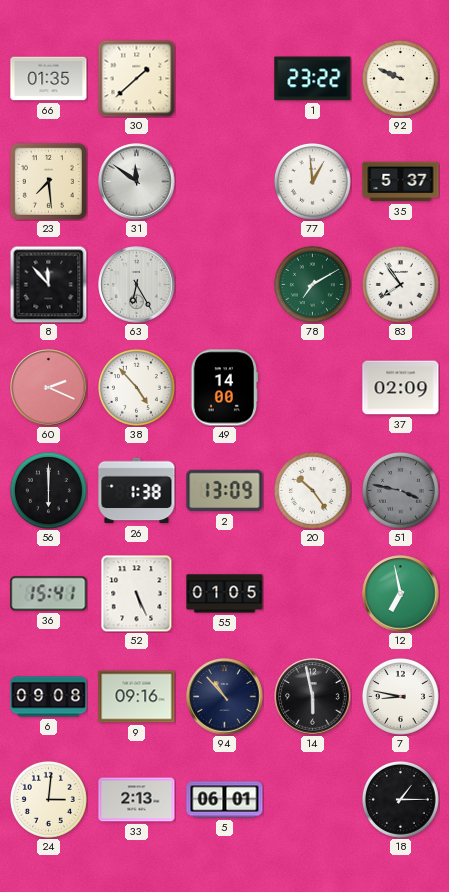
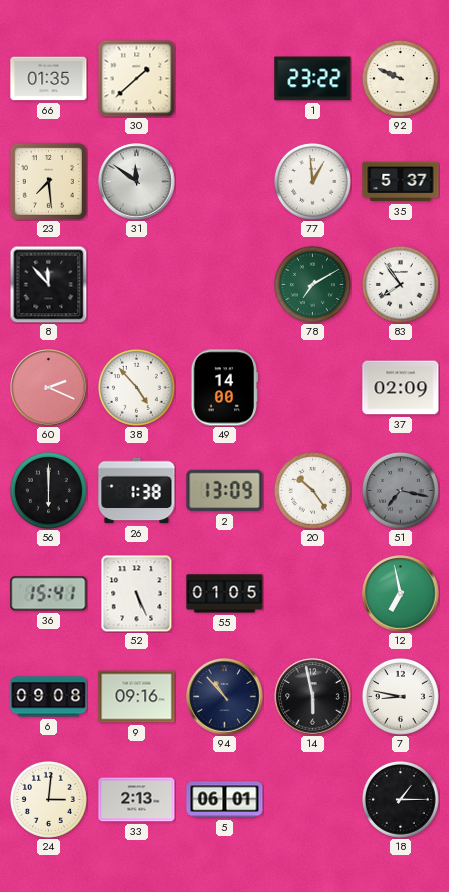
63: 6:25 -> none
51: 3:47 -> 7:17
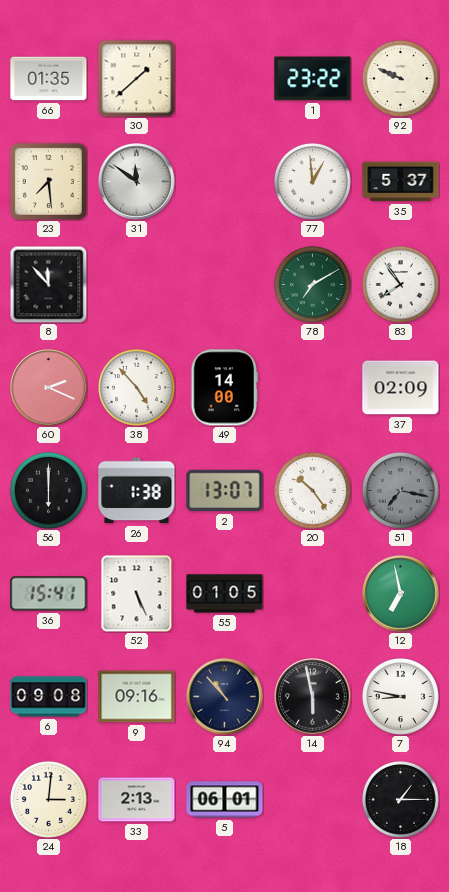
2: 13:09 -> 13:07
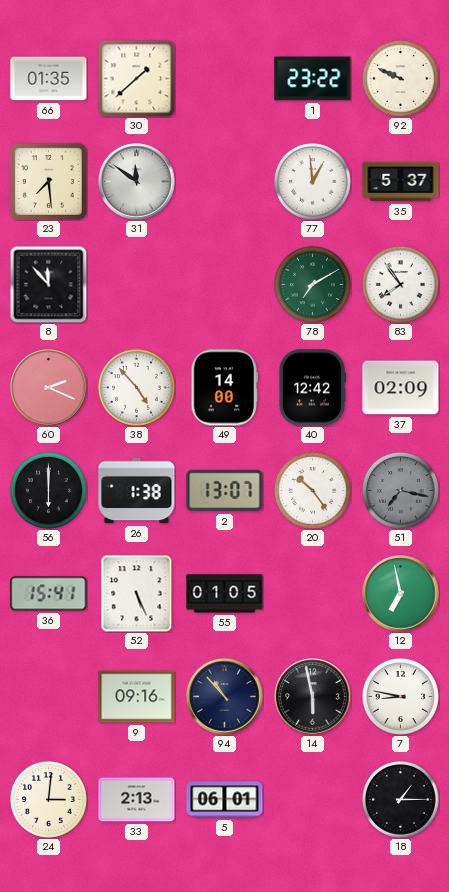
40: none -> 12:42
6: 09:08 -> none
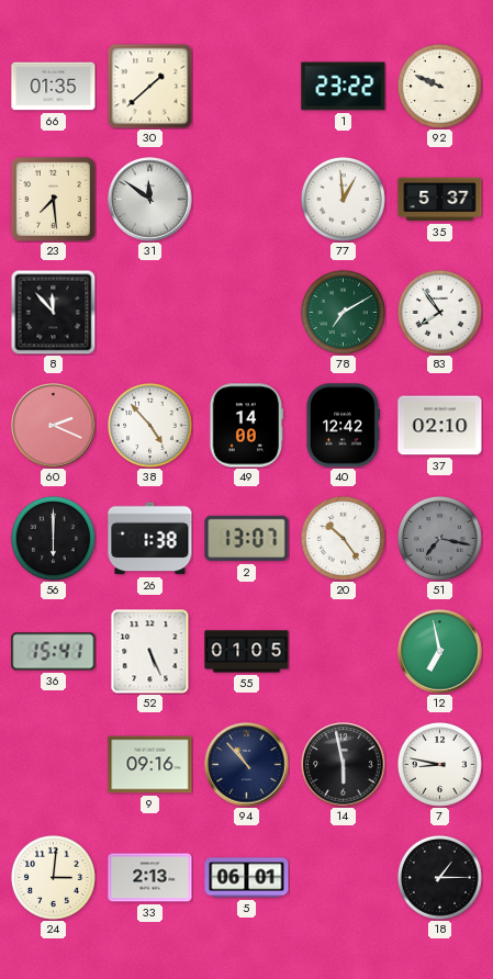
37: 02:09 -> 02:10
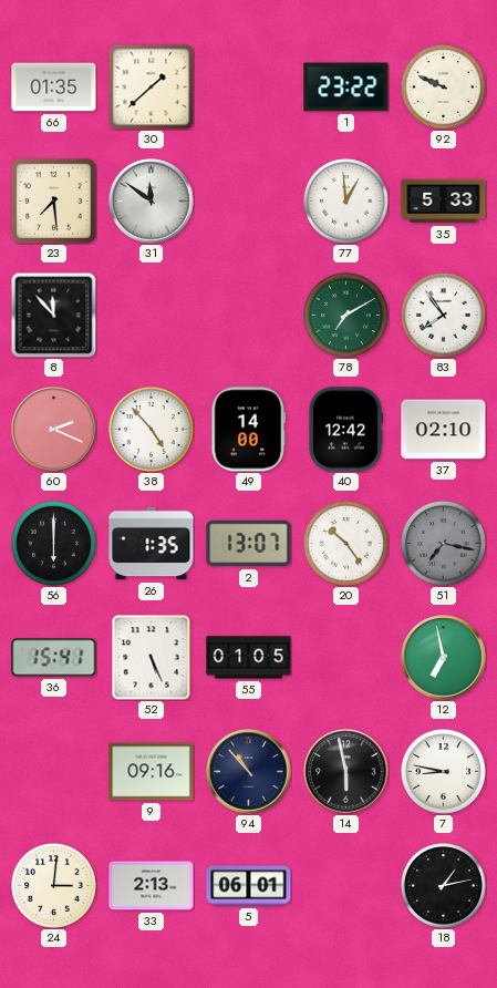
35: 5:37 -> 5:33
26: 1:38 -> 1:35
18: 1:15 -> 1:13
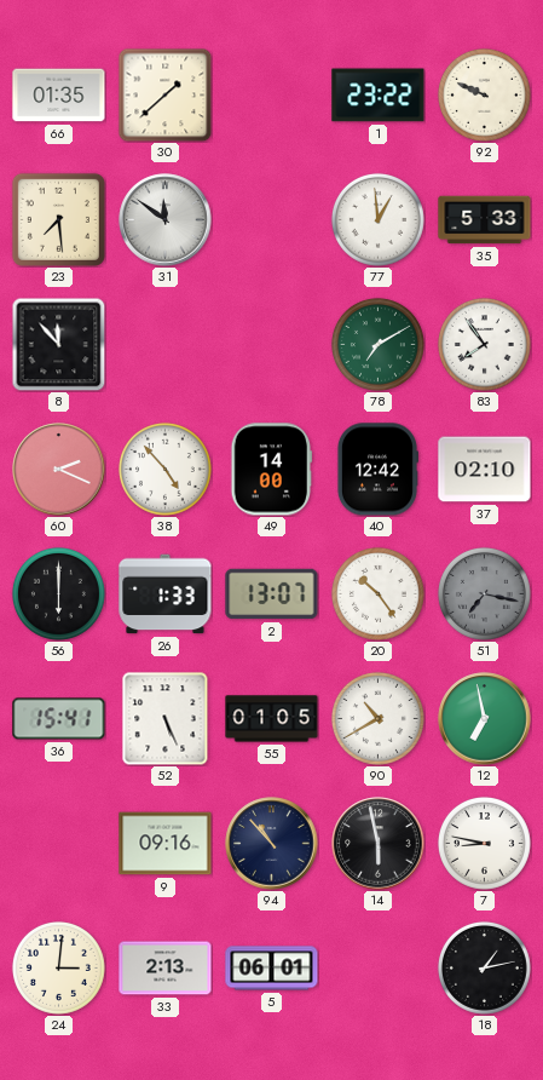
26: 1:35 -> 1:33
90: none -> 10:40
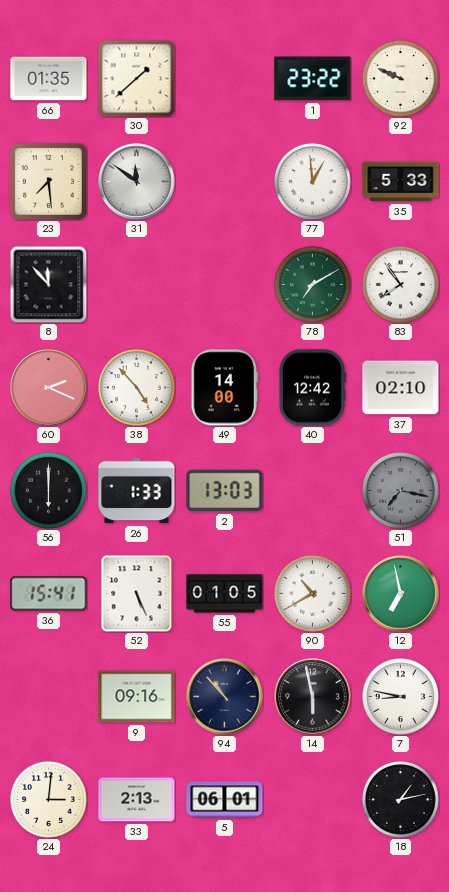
2: 13:07 -> 13:03
20: 10:24 -> none
